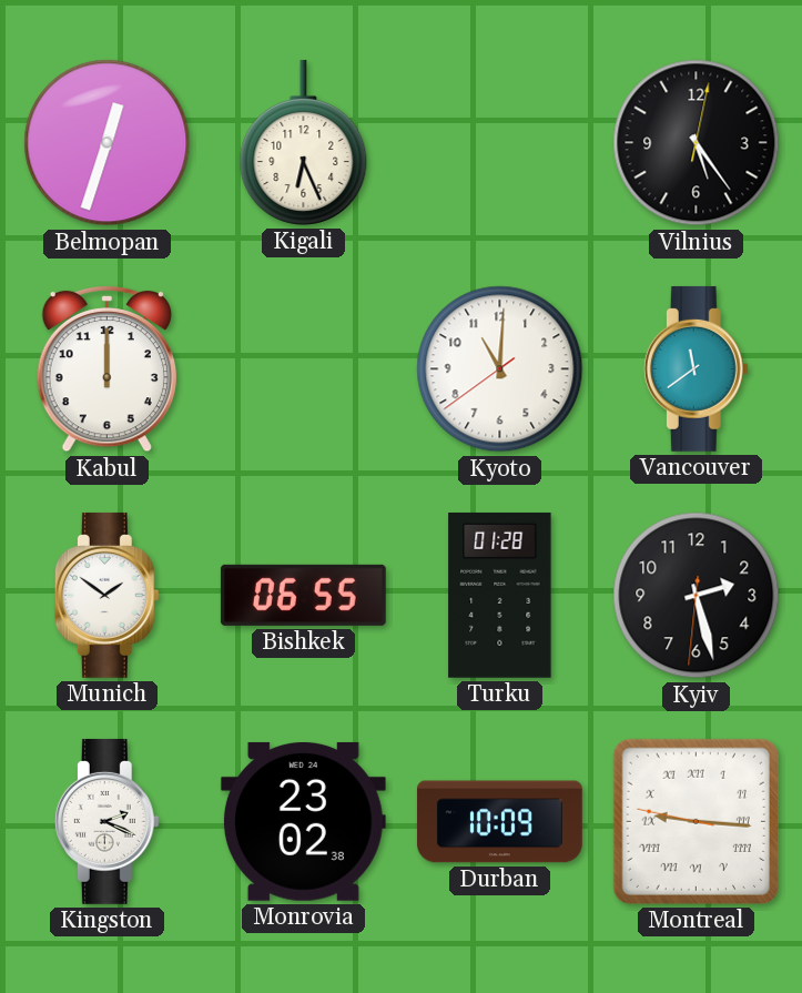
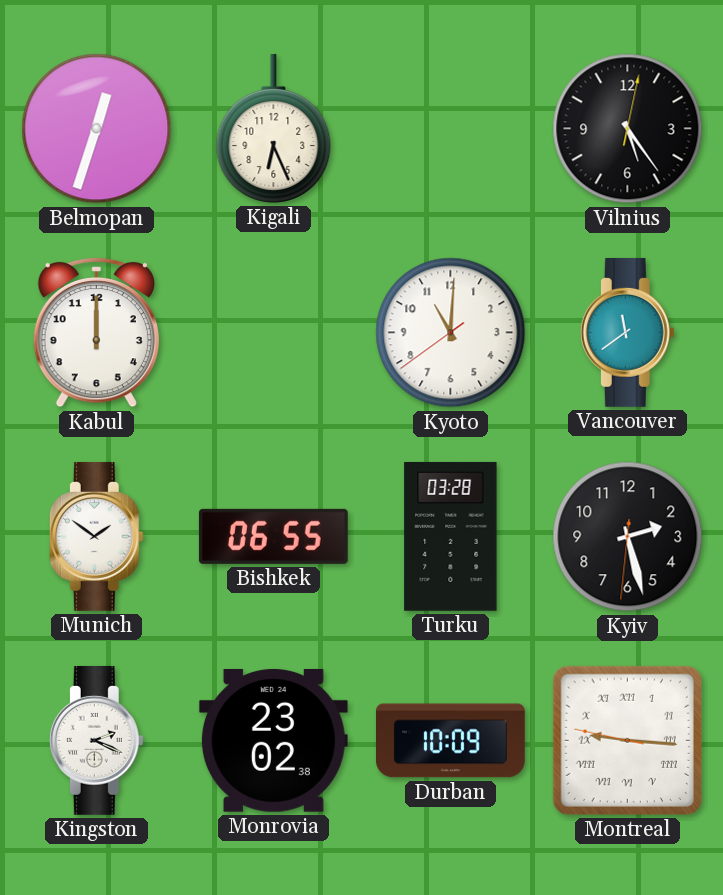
Turku: 01:28 -> 03:28
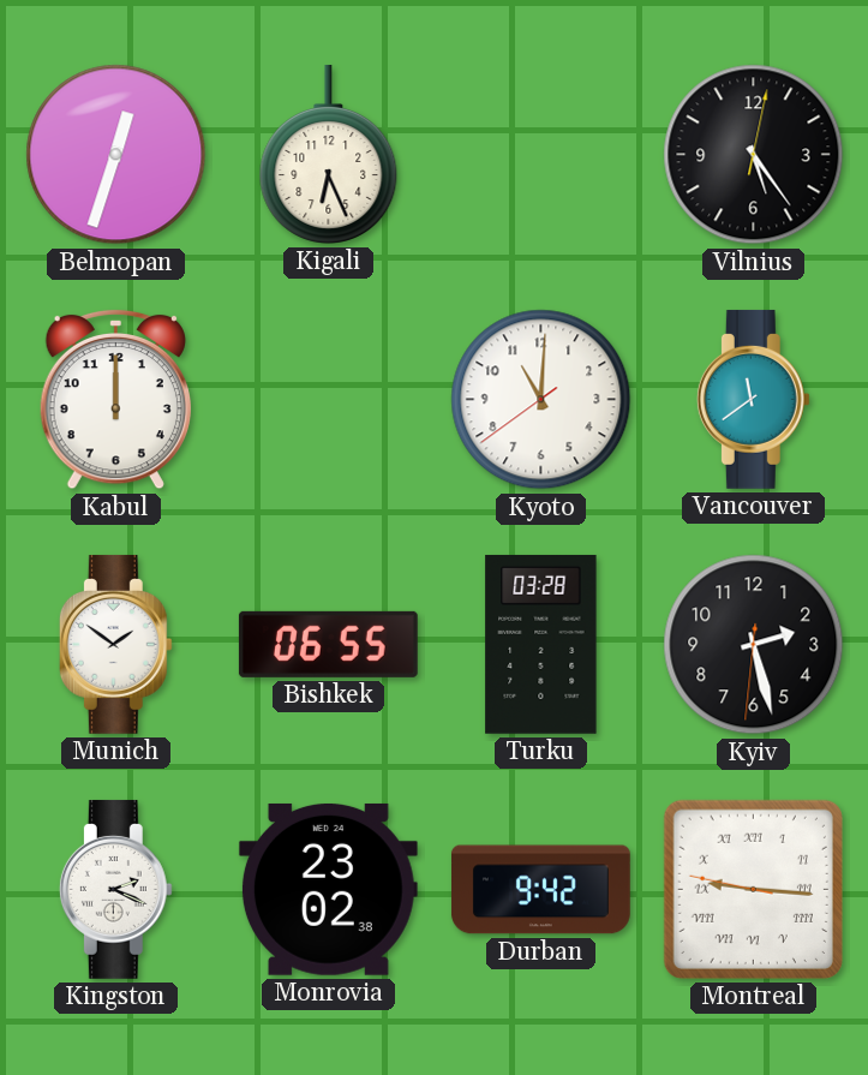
Durban: 10:09 -> 9:42
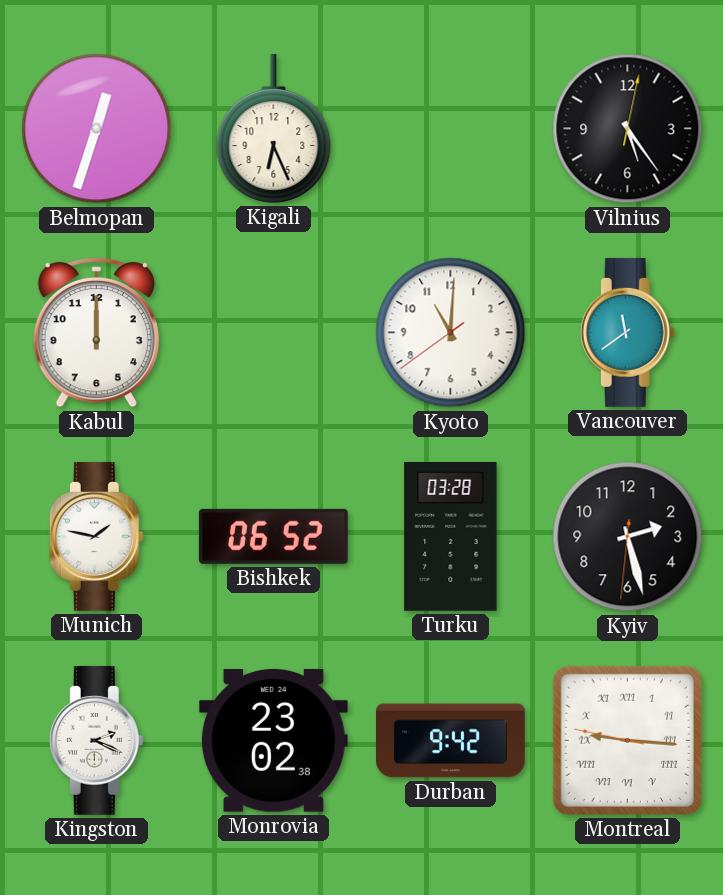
Munich: 1:51 -> 1:47
Bishkek: 06:55 -> 06:52
